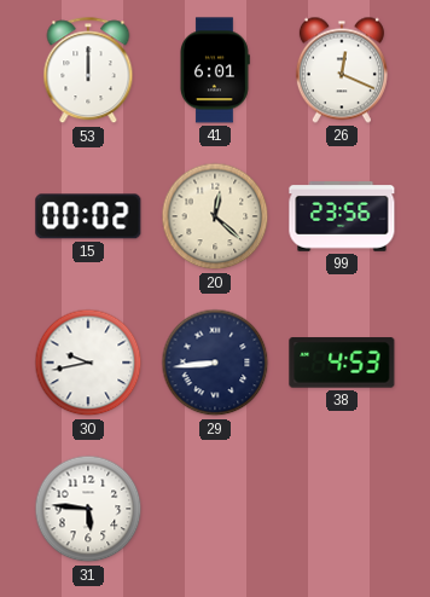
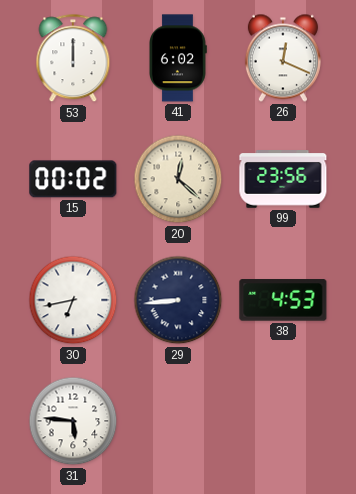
41: 6:01 -> 6:02
30: 9:43 -> 6:43
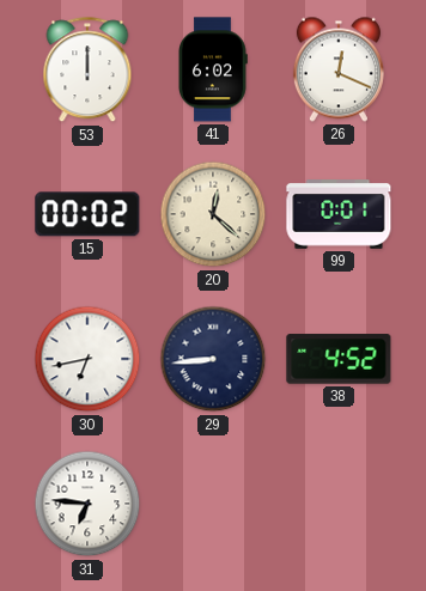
99: 23:56 -> 0:01
38: 4:53 -> 4:52
31: 5:46 -> 6:46
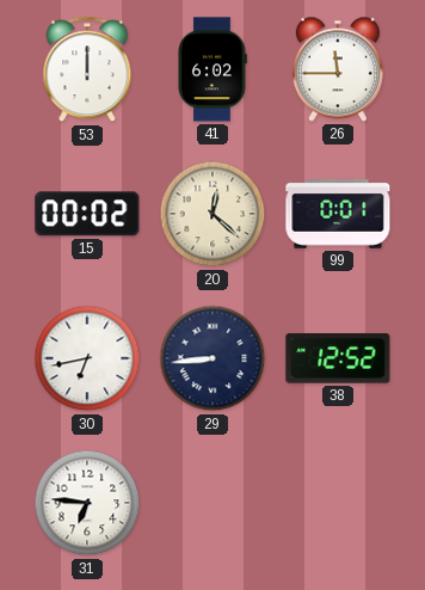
26: 12:19 -> 11:45
38: 4:52 -> 12:52
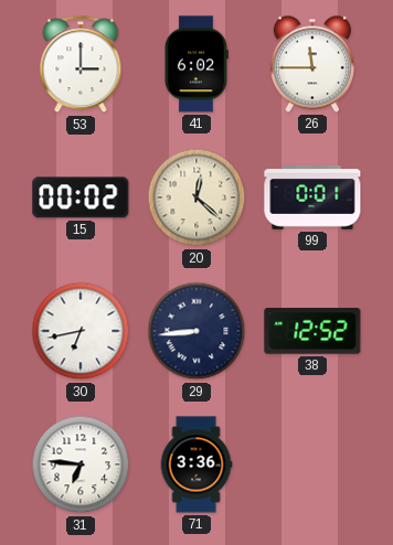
53: 12:00 -> 3:00
71: none -> 3:36
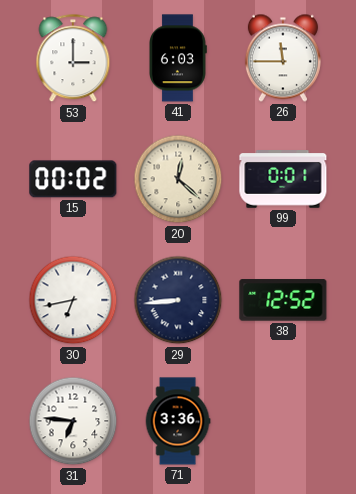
41: 6:02 -> 6:03
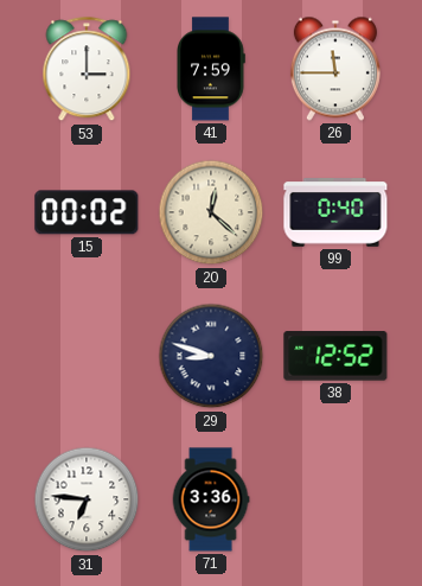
41: 6:03 -> 7:59
99: 0:01 -> 0:40
30: 6:43 -> none
29: 8:44 -> 8:48
